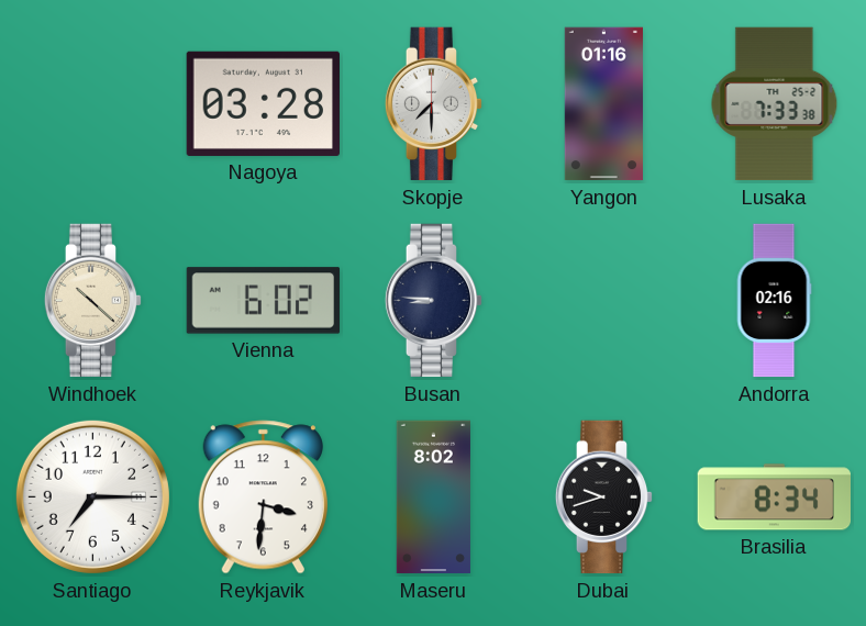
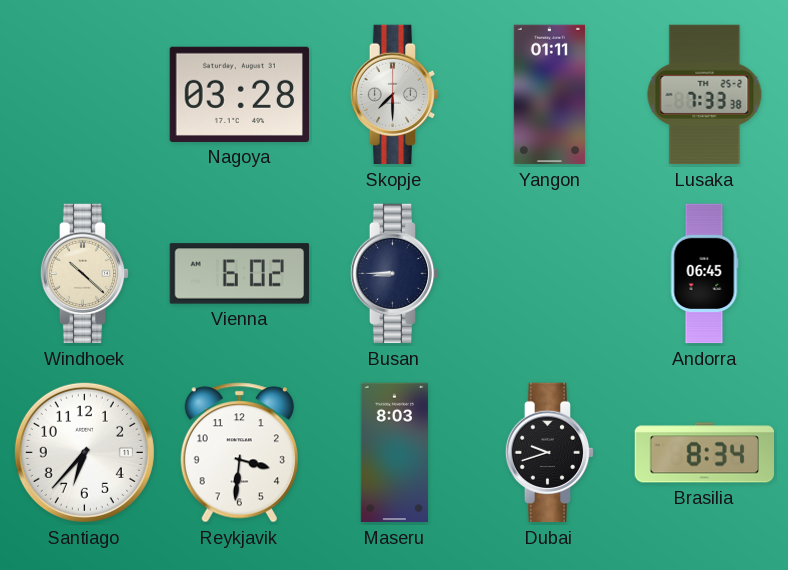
Yangon: 01:16 -> 01:11
Busan: 8:46 -> 8:45
Andorra: 02:16 -> 06:45
Santiago: 7:15 -> 6:37
Maseru: 8:02 -> 8:03
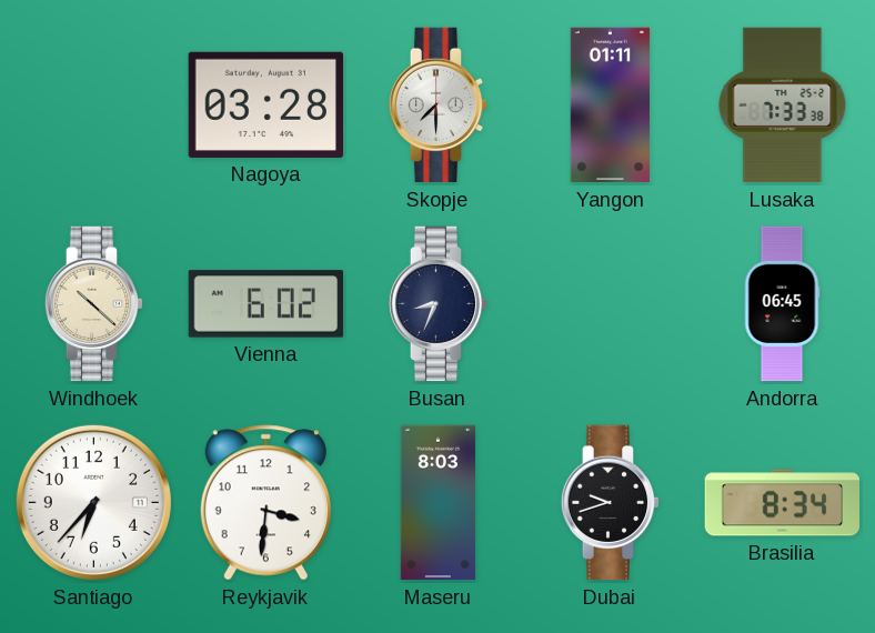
Busan: 8:45 -> 8:34
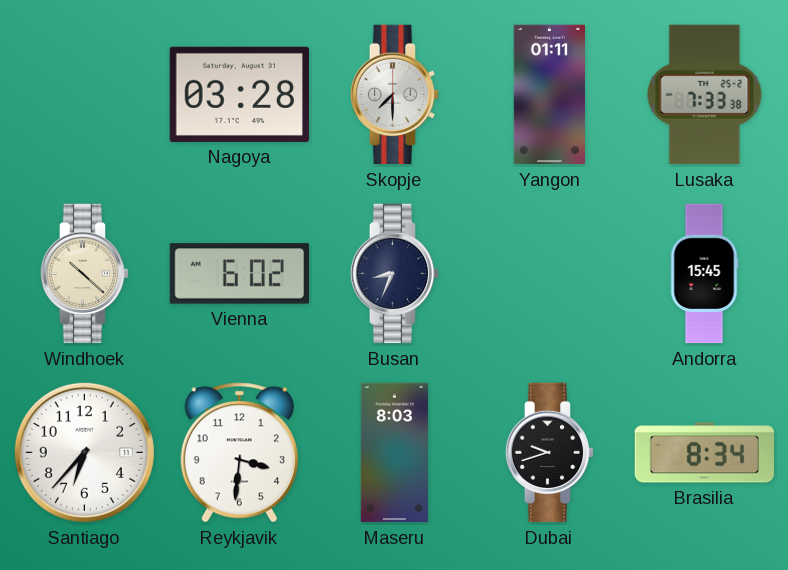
Andorra: 06:45 -> 15:45
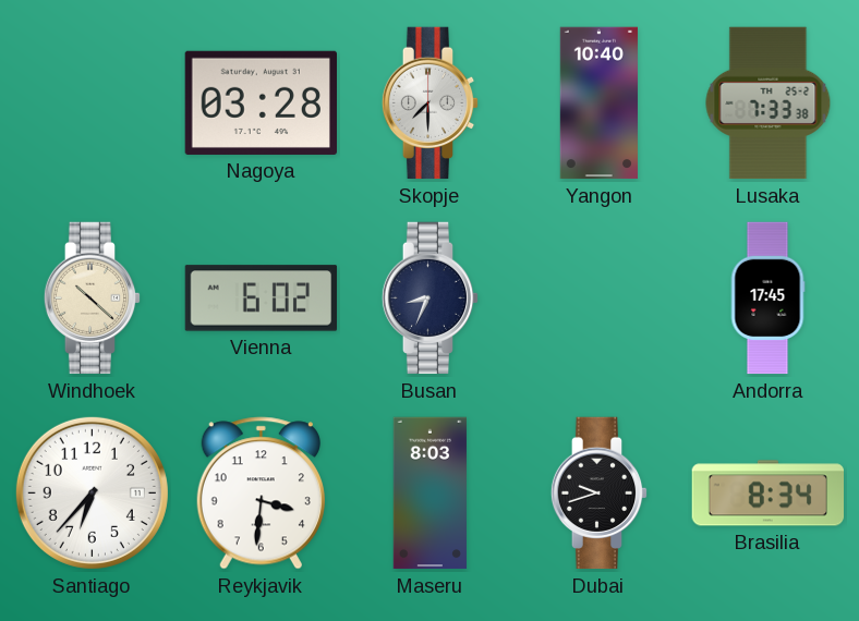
Yangon: 01:11 -> 10:40
Andorra: 15:45 -> 17:45
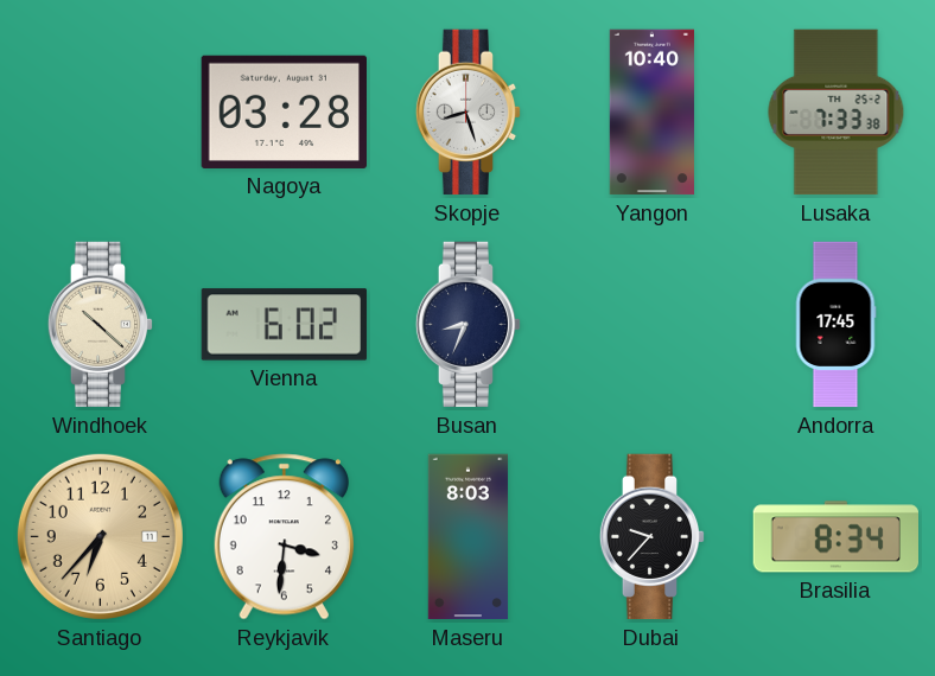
Skopje: 7:30 -> 8:27
Santiago dial: white -> champagne
Dubai: 9:42 -> 9:37
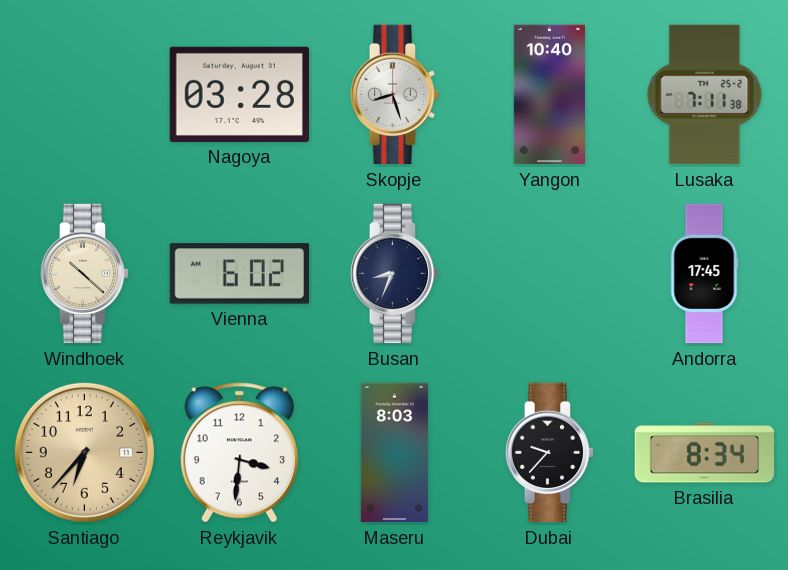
Lusaka: 7:33 -> 7:11
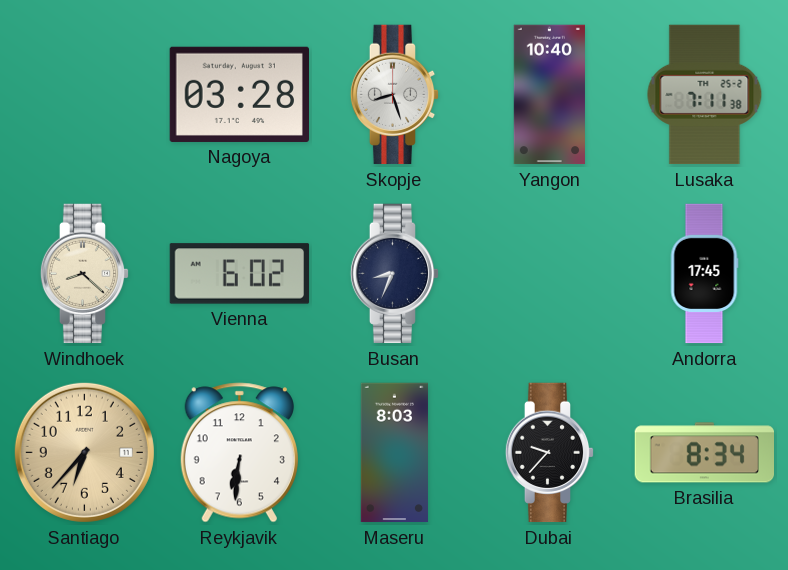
Windhoek: 10:22 -> 8:22
Reykjavik: 3:31 -> 6:31
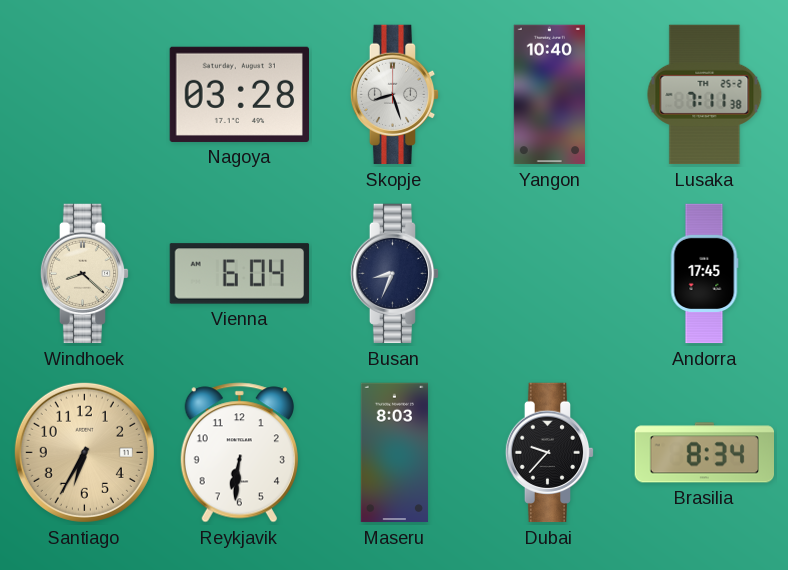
Vienna: 6:02 -> 6:04
Santiago: 6:37 -> 6:35
